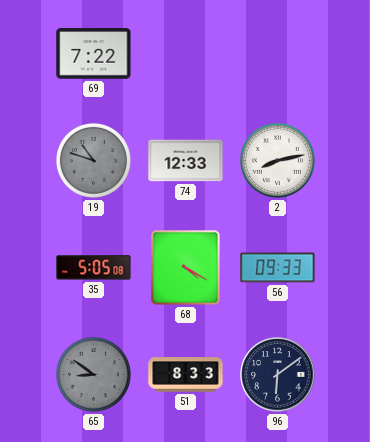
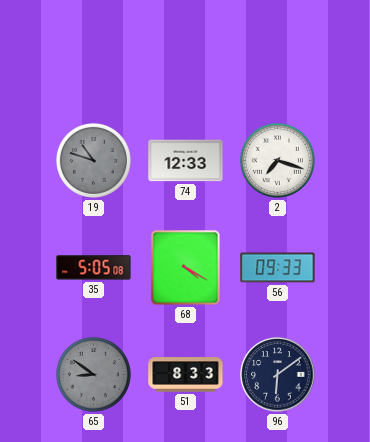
69: 7:22 -> none
2: 8:13 -> 7:18
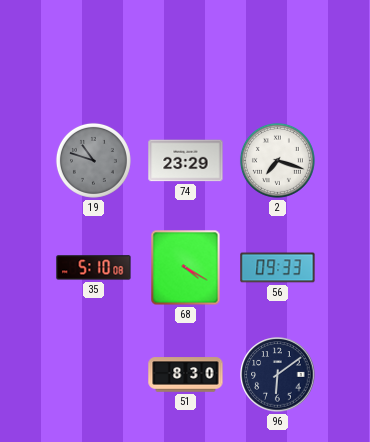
74: 12:33 -> 23:29
35: 5:05 -> 5:10
65: 8:51 -> none
51: 8:33 -> 8:30
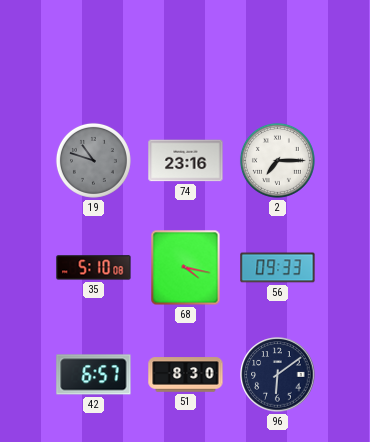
74: 23:29 -> 23:16
2: 7:18 -> 7:15
68: 4:20 -> 4:17
42: none -> 6:57
